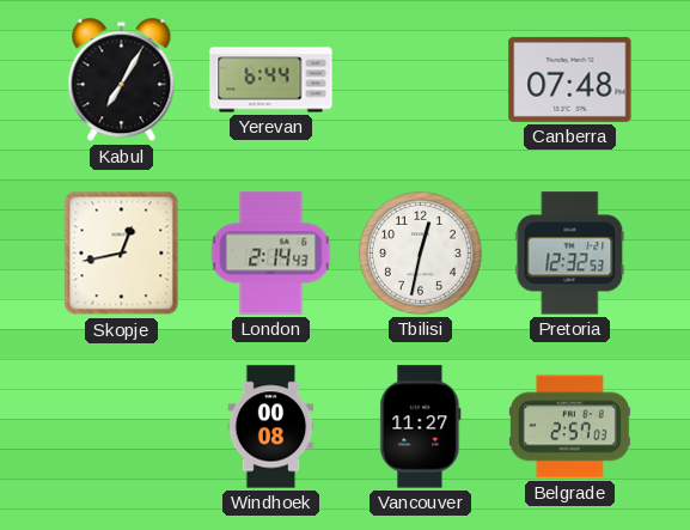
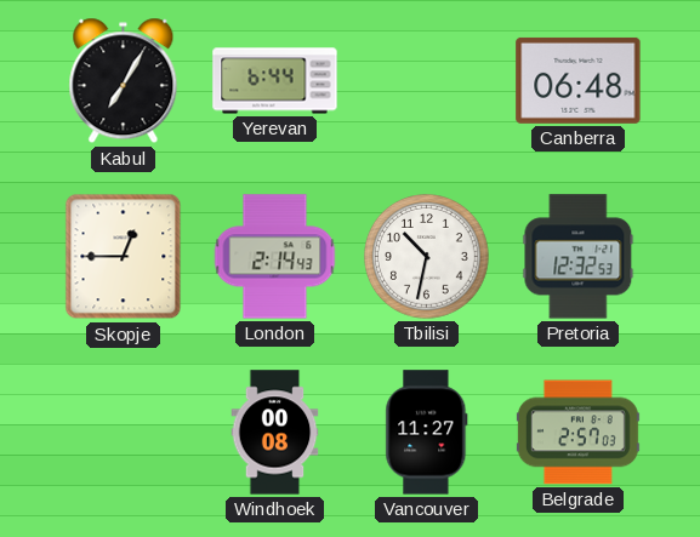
Canberra: 07:48 -> 06:48
Skopje: 12:43 -> 12:45
Tbilisi: 12:32 -> 10:32
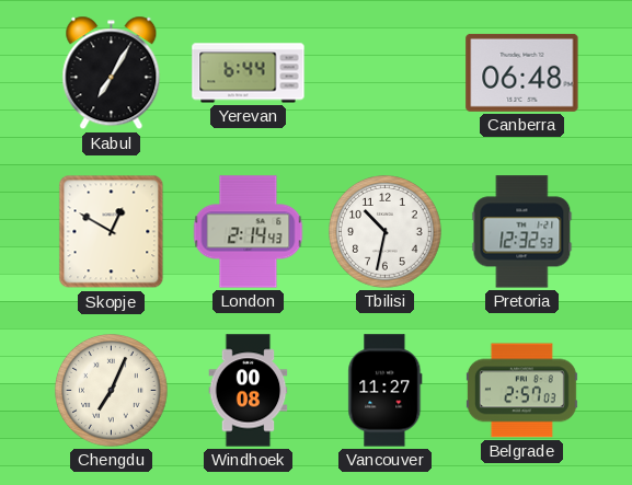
Skopje: 12:45 -> 12:50
Chengdu: none -> 7:04
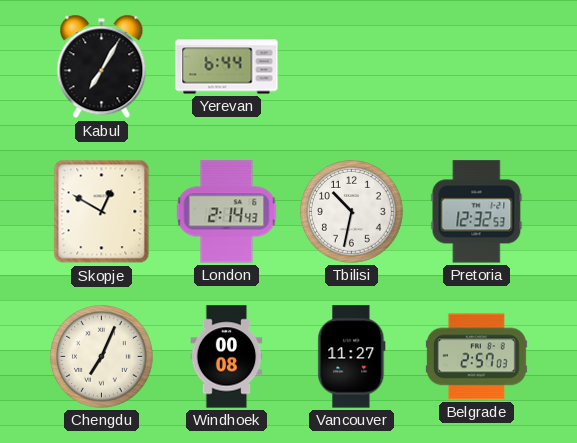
Canberra: 06:48 -> none
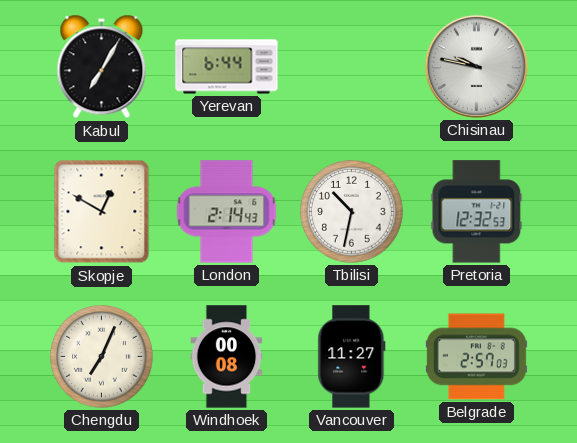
Chisinau: none -> 9:47
